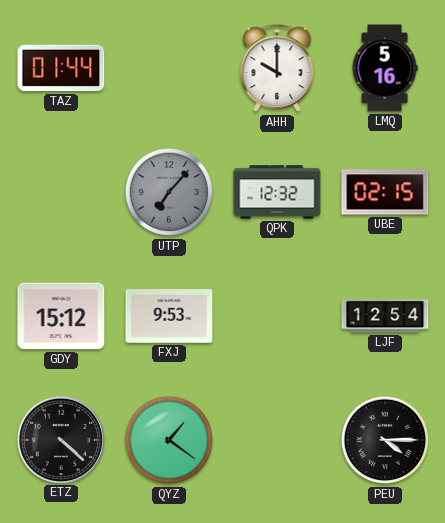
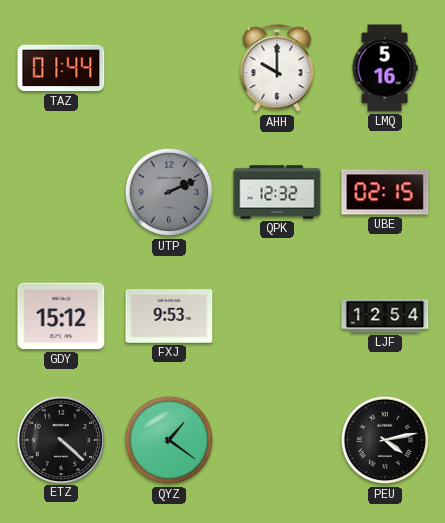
UTP: 7:07 -> 2:11
PEU: 4:15 -> 4:13
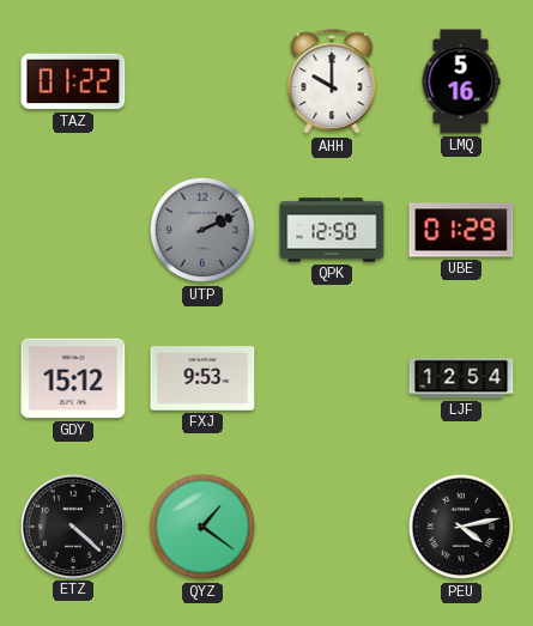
TAZ: 01:44 -> 01:22
QPK: 12:32 -> 12:50
UBE: 02:15 -> 01:29
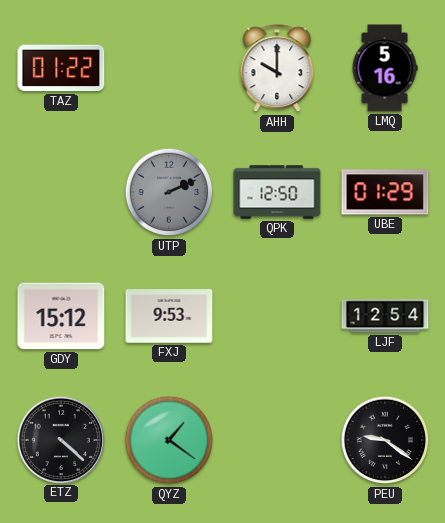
PEU: 4:13 -> 9:21
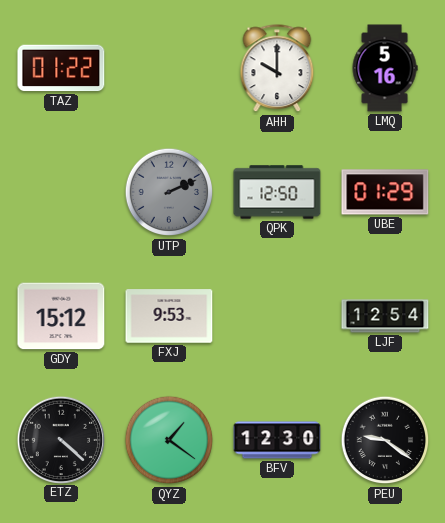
BFV: none -> 12:30
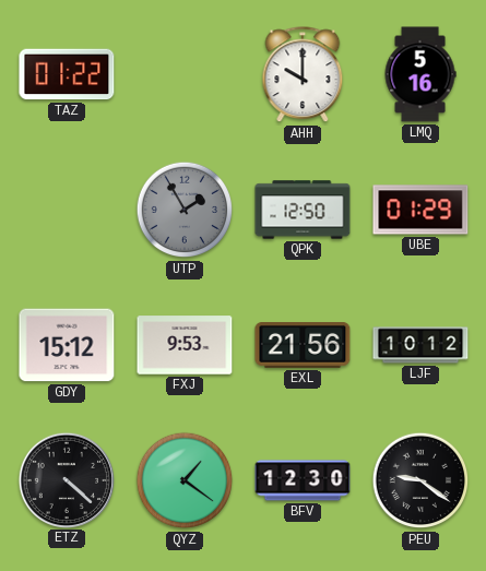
UTP: 2:11 -> 1:55
EXL: none -> 21:56
LJF: 12:54 -> 10:12
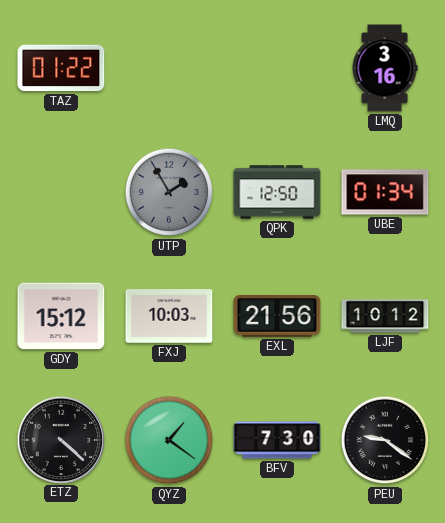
AHH: 10:00 -> none
LMQ: 5:16 -> 3:16
UBE: 01:29 -> 01:34
FXJ: 9:53 -> 10:03
BFV: 12:30 -> 7:30
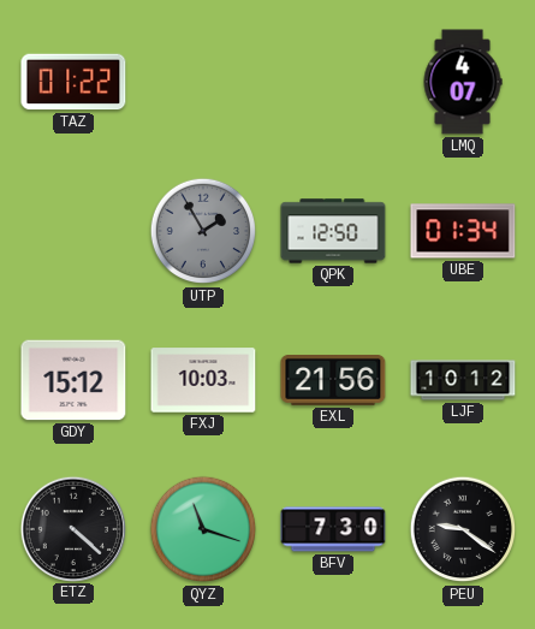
LMQ: 3:16 -> 4:07
QYZ: 1:21 -> 11:18
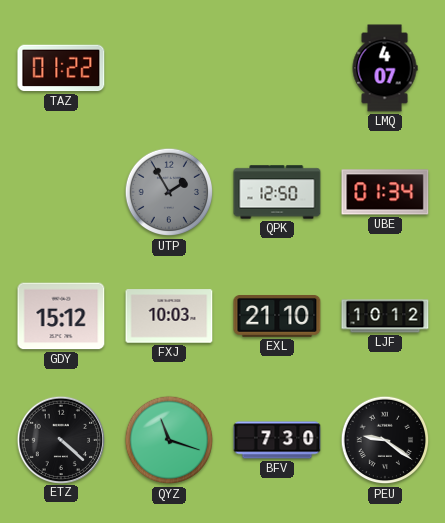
EXL: 21:56 -> 21:10
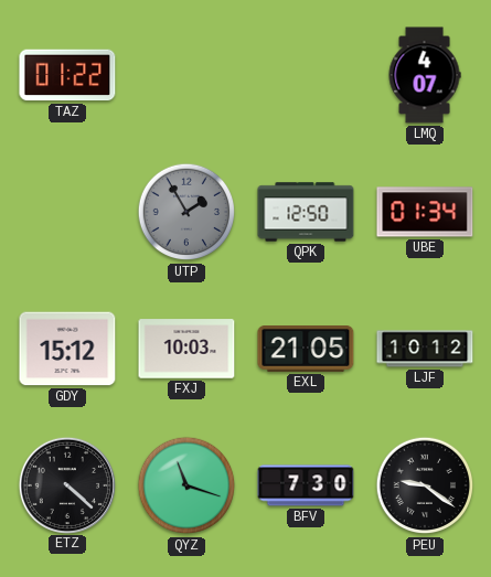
EXL: 21:10 -> 21:05
